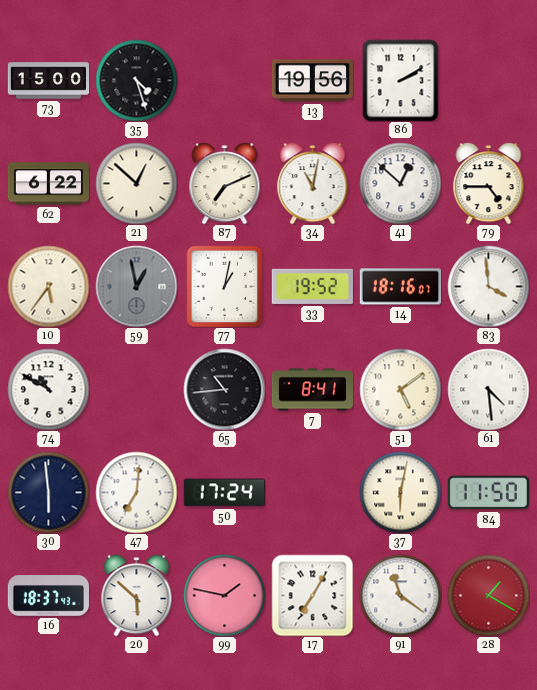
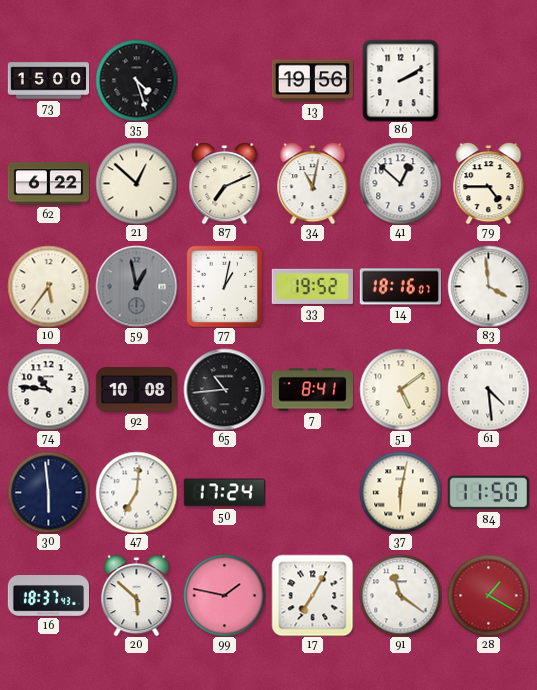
74: 10:50 -> 10:46
92: none -> 10:08
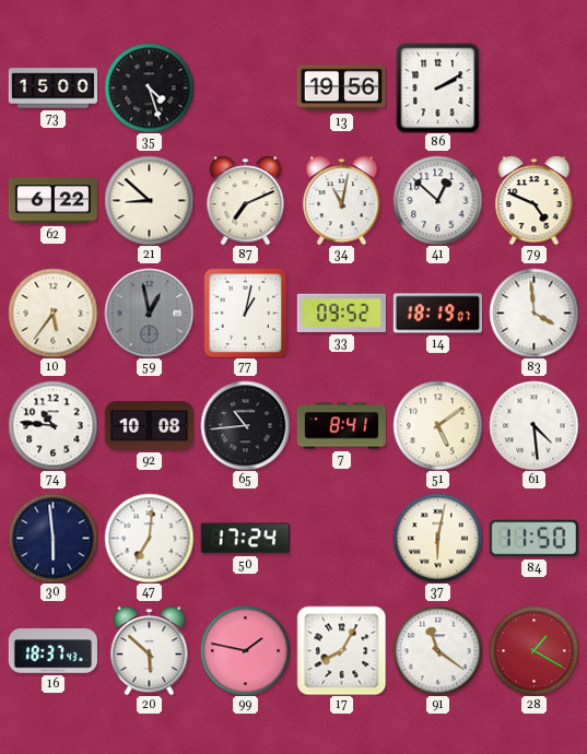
21: 12:52 -> 8:52
79: 4:45 -> 4:49
33: 19:52 -> 09:52
14: 18:16 -> 18:19
17: 7:05 -> 8:05
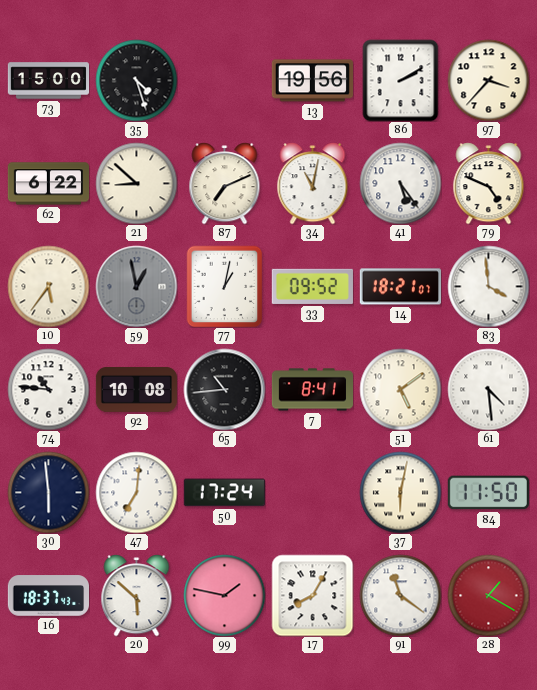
97: none -> 3:37
41: 12:52 -> 5:24
14: 18:19 -> 18:21
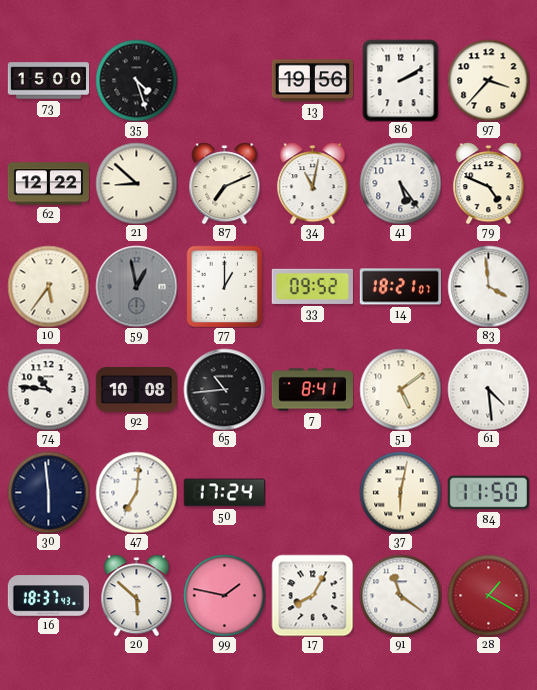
62: 6:22 -> 12:22
77: 1:02 -> 1:00
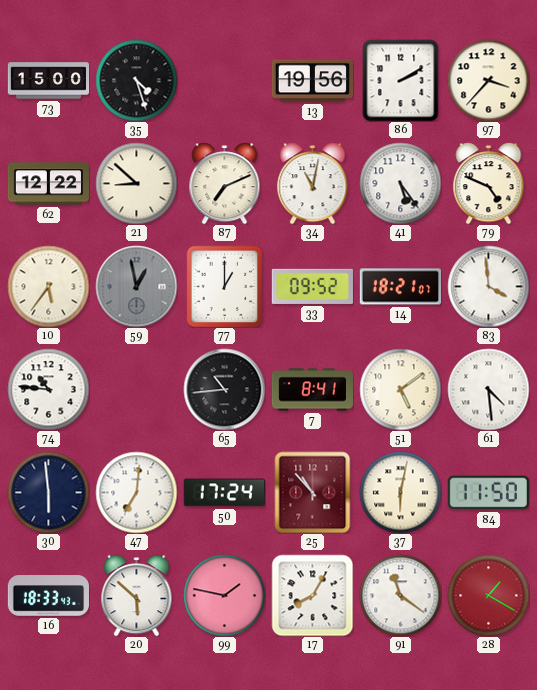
92: 10:08 -> none
25: none -> 10:53
16: 18:37 -> 18:33
